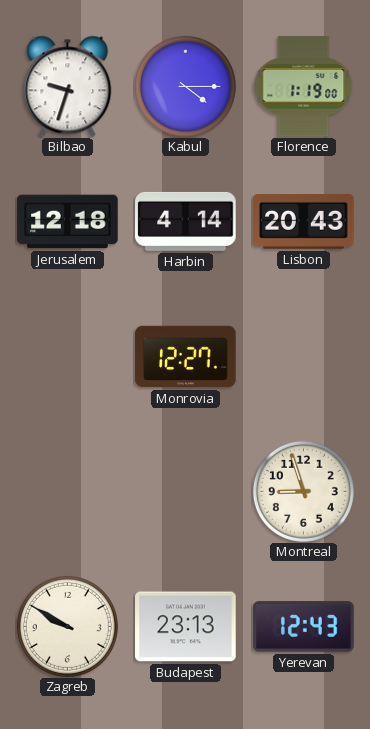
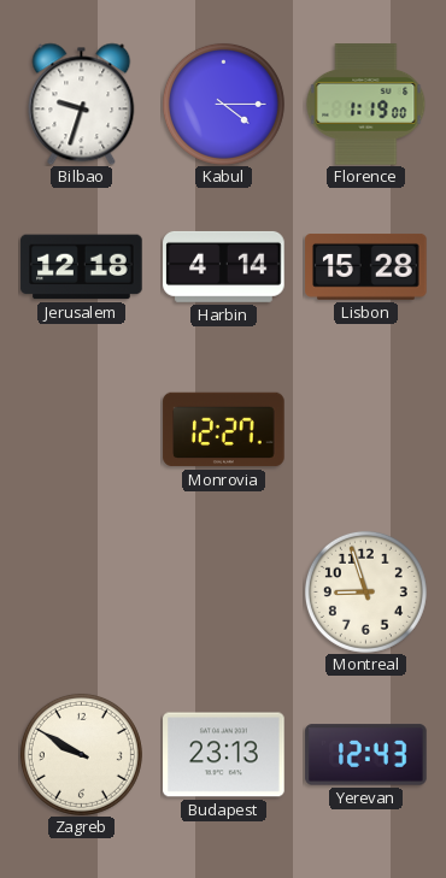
Lisbon: 20:43 -> 15:28
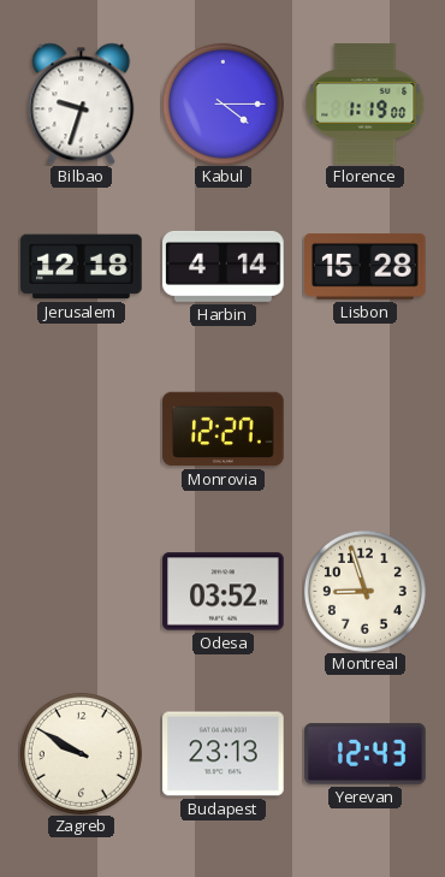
Odesa: none -> 03:52
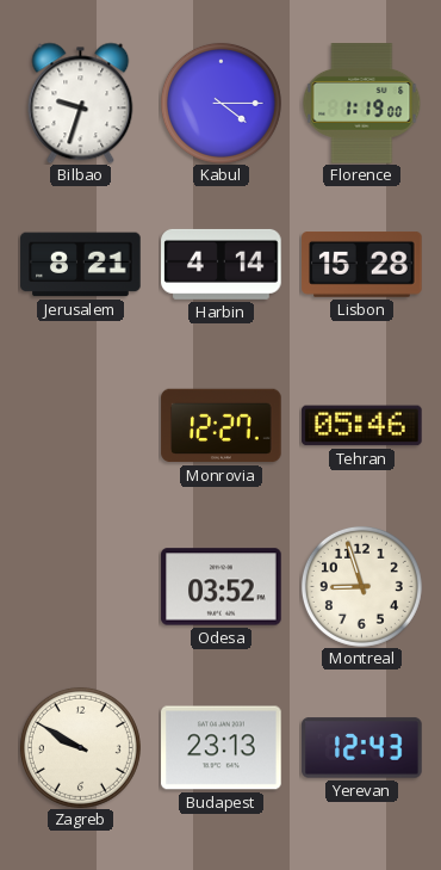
Jerusalem: 12:18 -> 8:21
Tehran: none -> 05:46
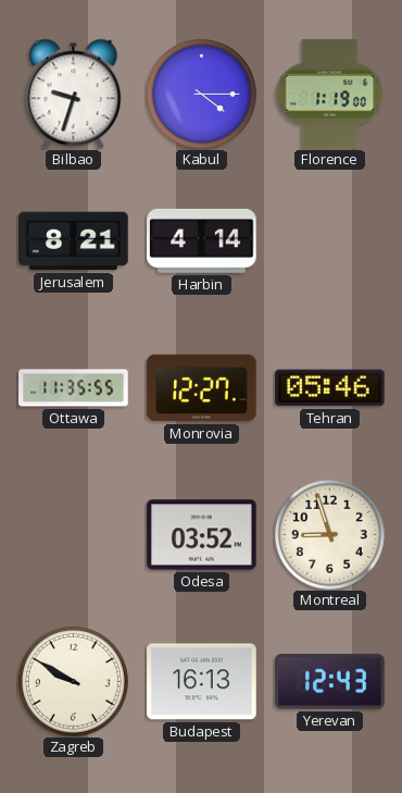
Lisbon: 15:28 -> none
Ottawa: none -> 11:35
Budapest: 23:13 -> 16:13
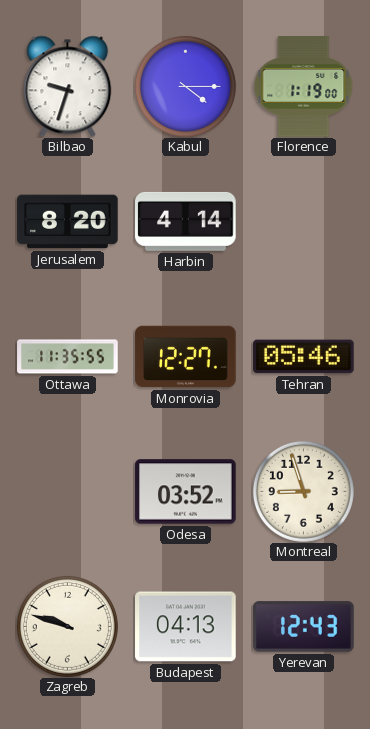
Jerusalem: 8:21 -> 8:20
Zagreb: 9:50 -> 9:48
Budapest: 16:13 -> 04:13
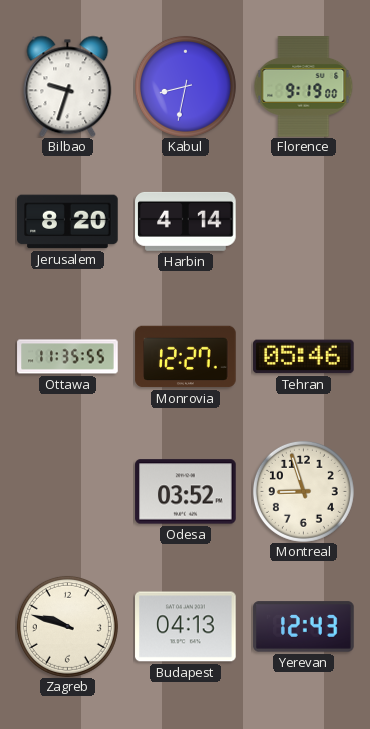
Kabul: 4:15 -> 8:32
Florence: 1:19 -> 9:19
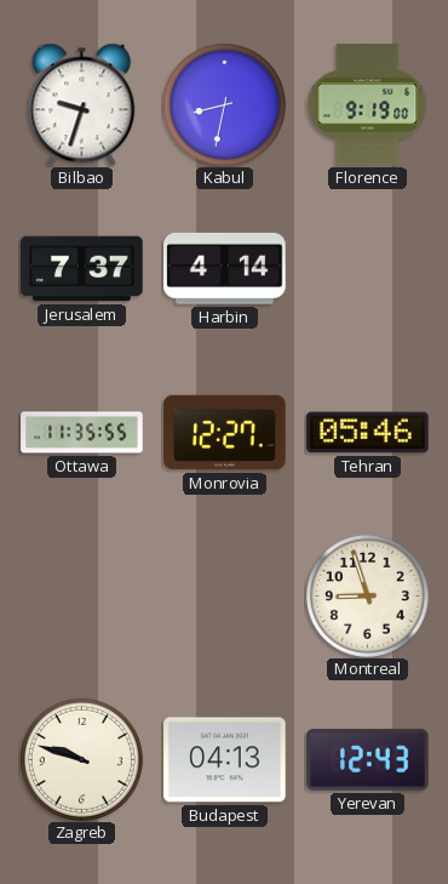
Jerusalem: 8:20 -> 7:37
Odesa: 03:52 -> none
